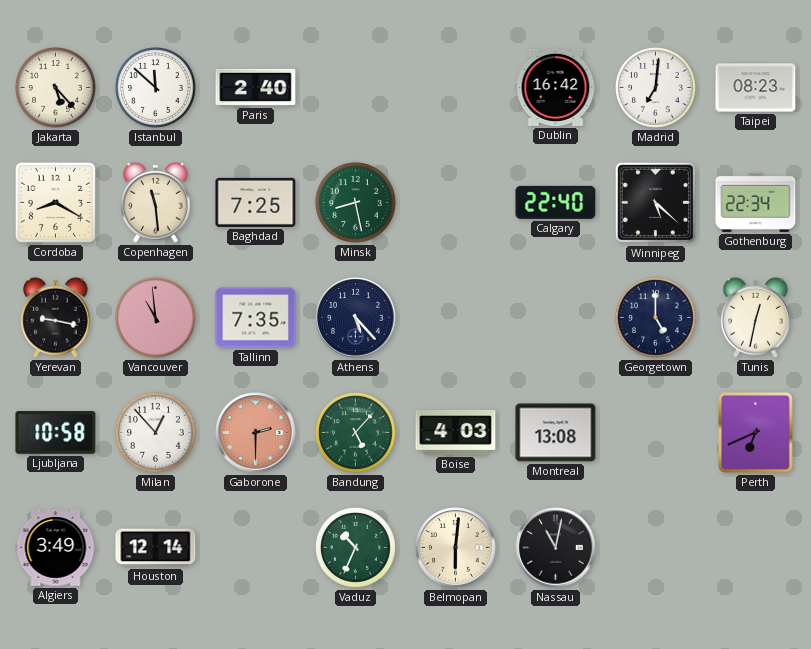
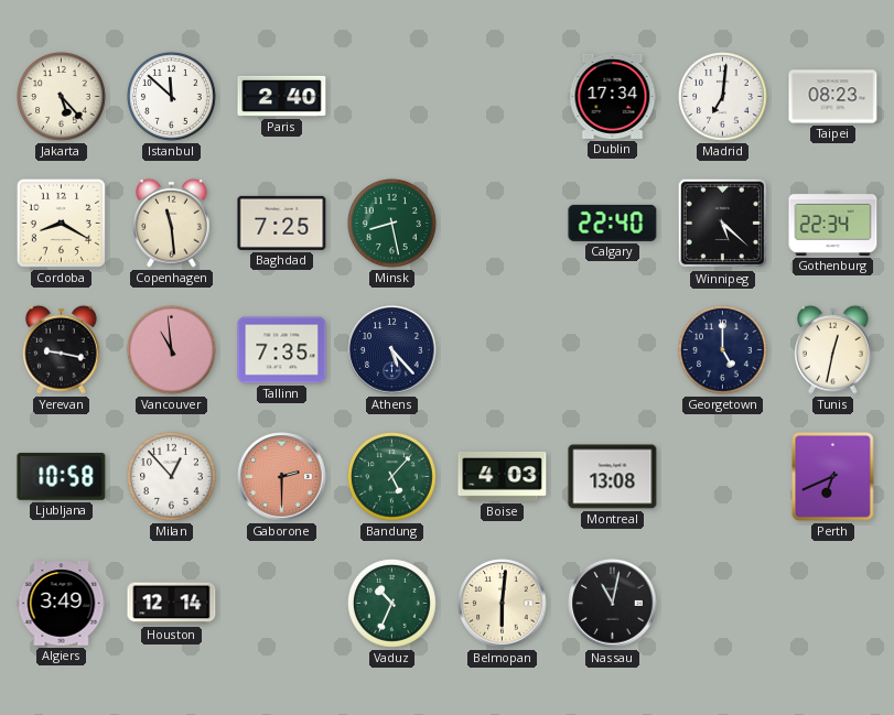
Dublin: 16:42 -> 17:34
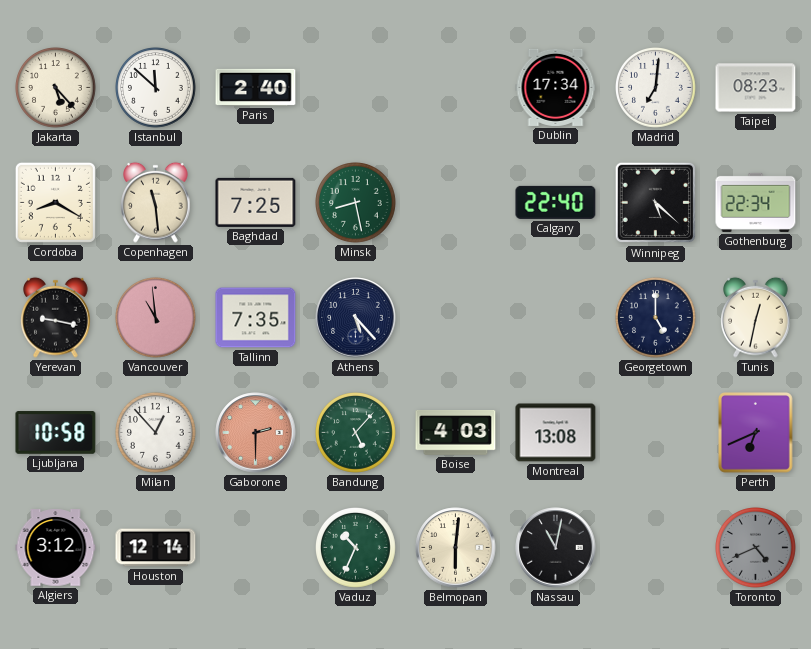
Algiers: 3:49 -> 3:12
Toronto: none -> 4:41
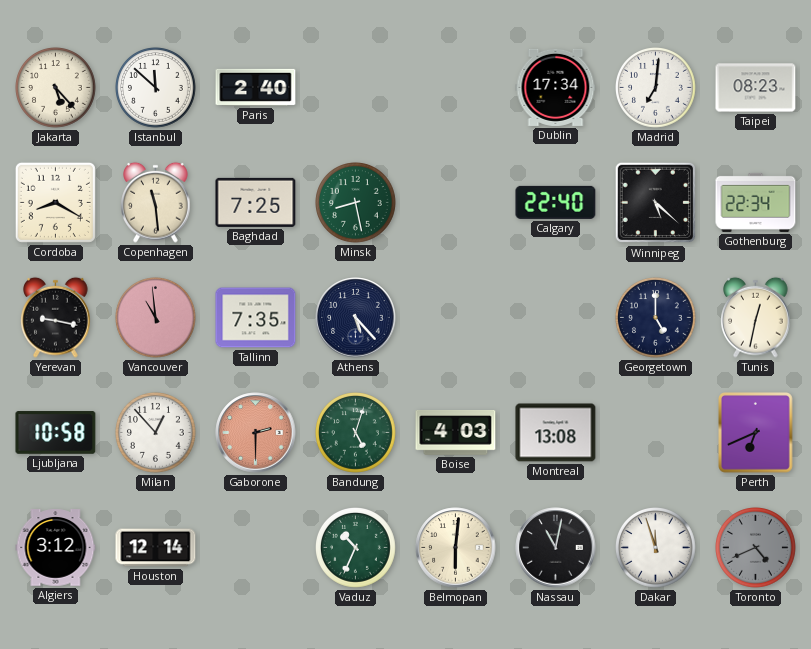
Bandung: 5:07 -> 5:03
Dakar: none -> 11:57
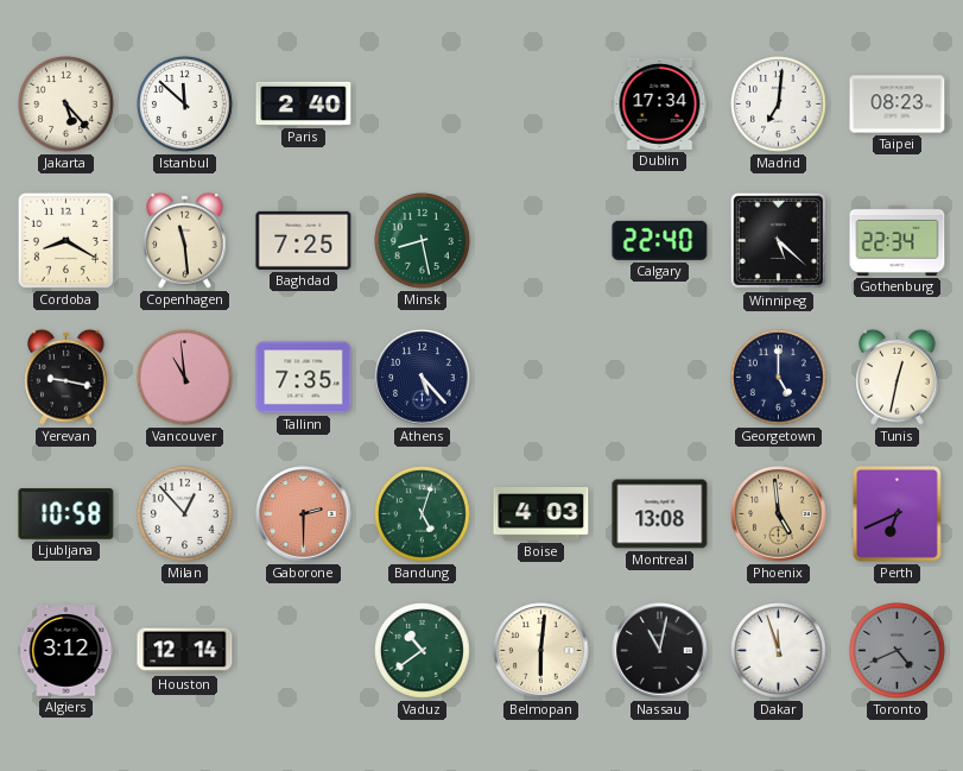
Phoenix: none -> 4:59
Vaduz: 10:34 -> 10:39
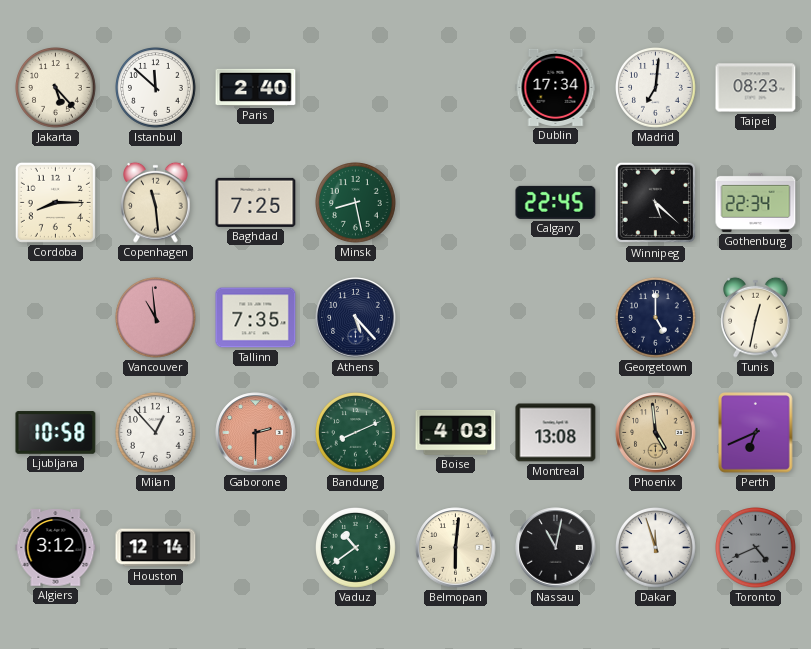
Cordoba: 8:20 -> 8:15
Calgary: 22:40 -> 22:45
Yerevan: 9:17 -> none
Bandung: 5:03 -> 8:11
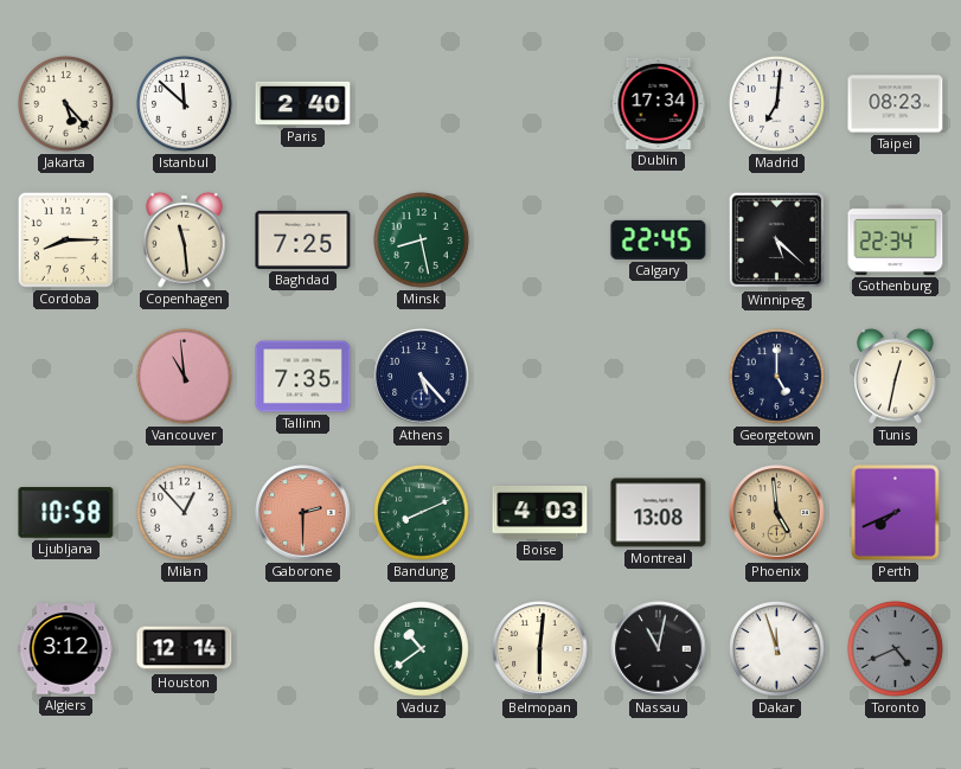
Perth: 6:41 -> 7:41
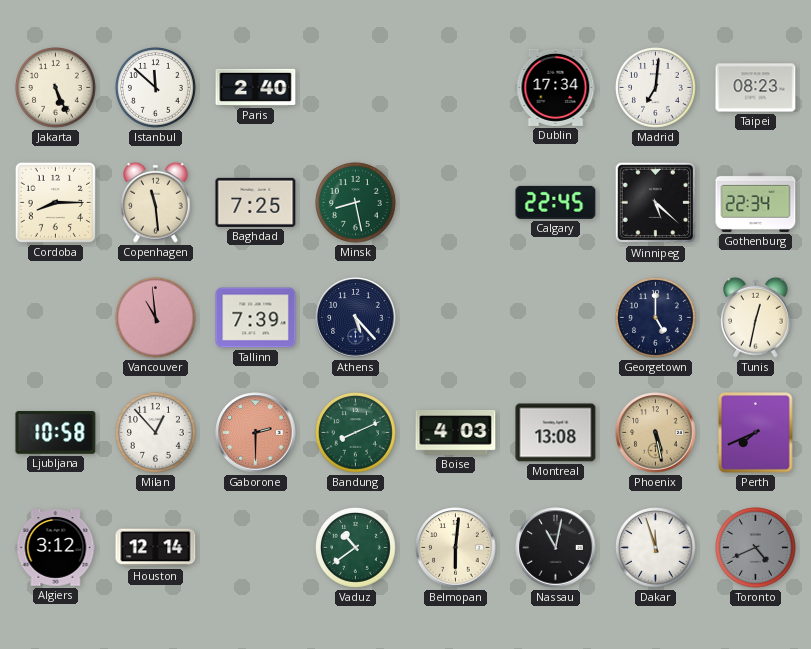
Jakarta: 5:23 -> 5:26
Tallinn: 7:35 -> 7:39
Phoenix: 4:59 -> 5:28
